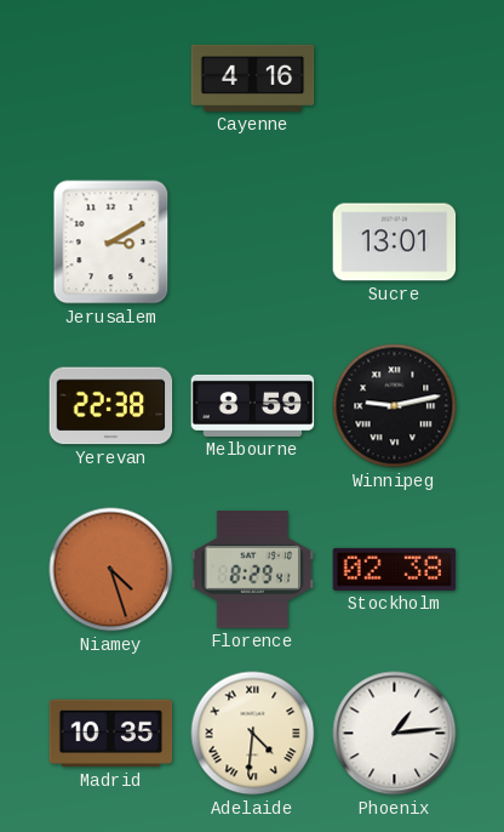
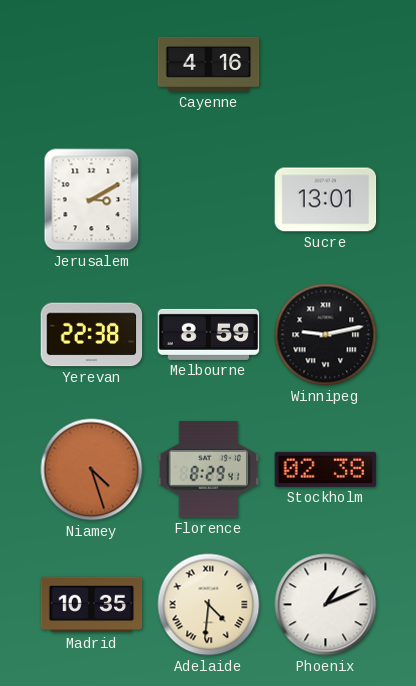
Phoenix: 1:14 -> 1:11
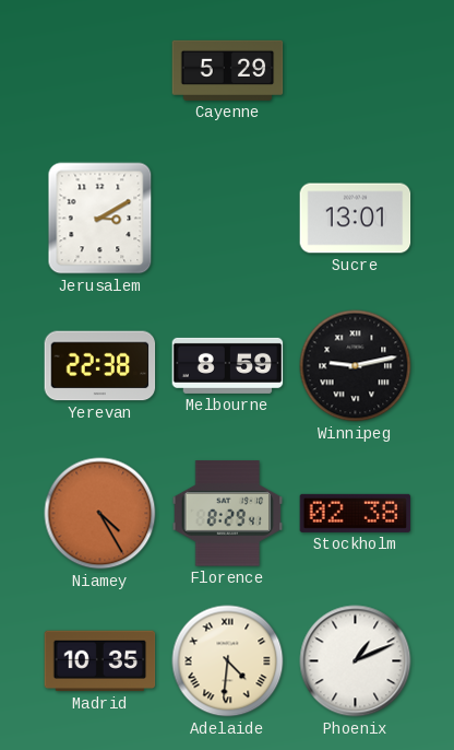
Cayenne: 4:16 -> 5:29
Niamey: 4:27 -> 4:25
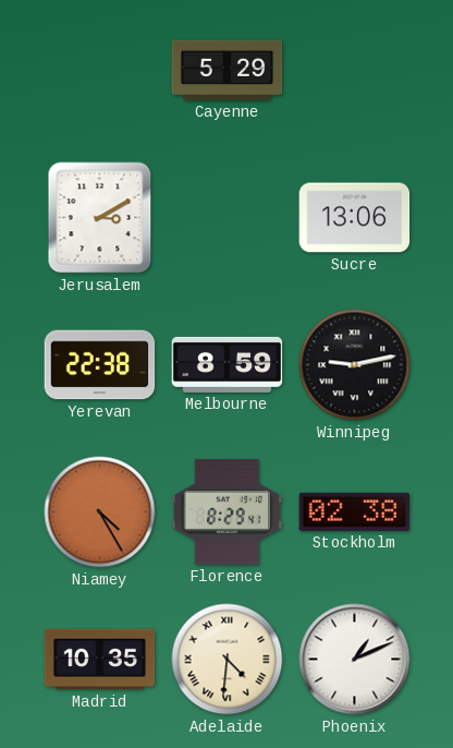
Sucre: 13:01 -> 13:06
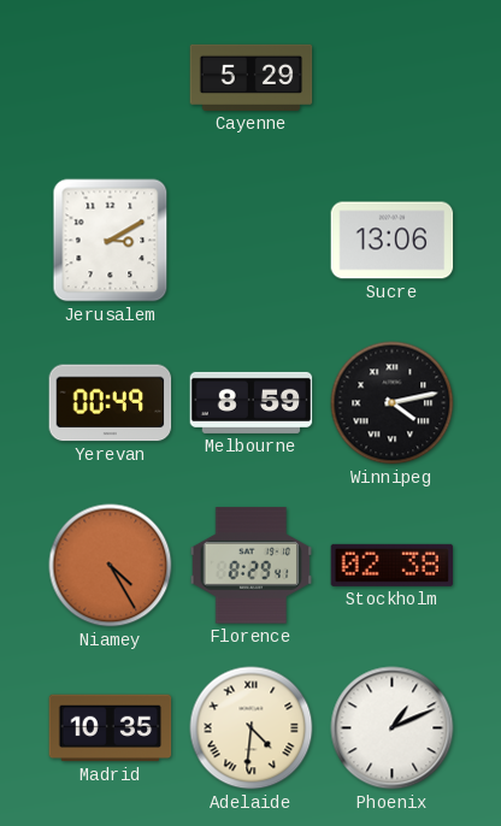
Yerevan: 22:38 -> 00:49
Winnipeg: 9:13 -> 4:13
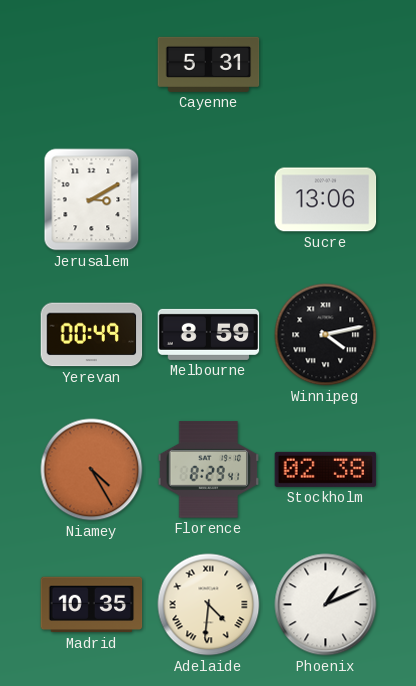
Cayenne: 5:29 -> 5:31
